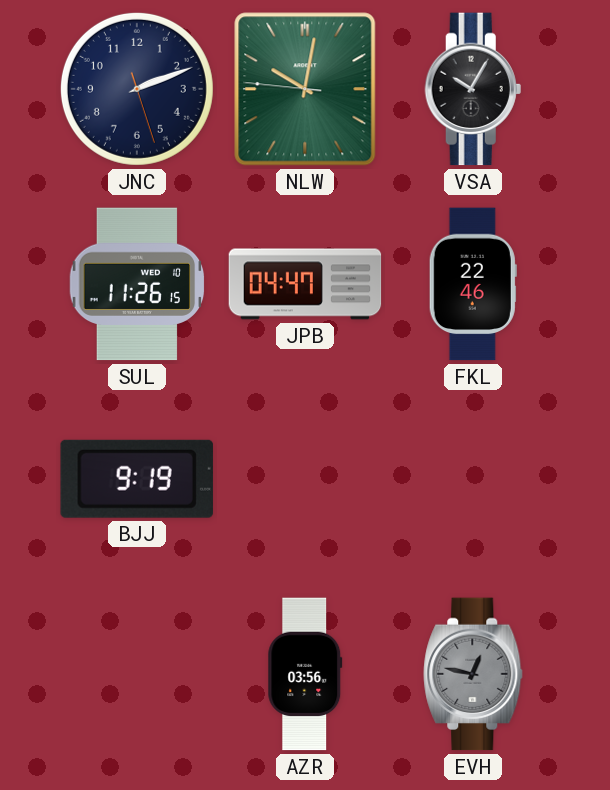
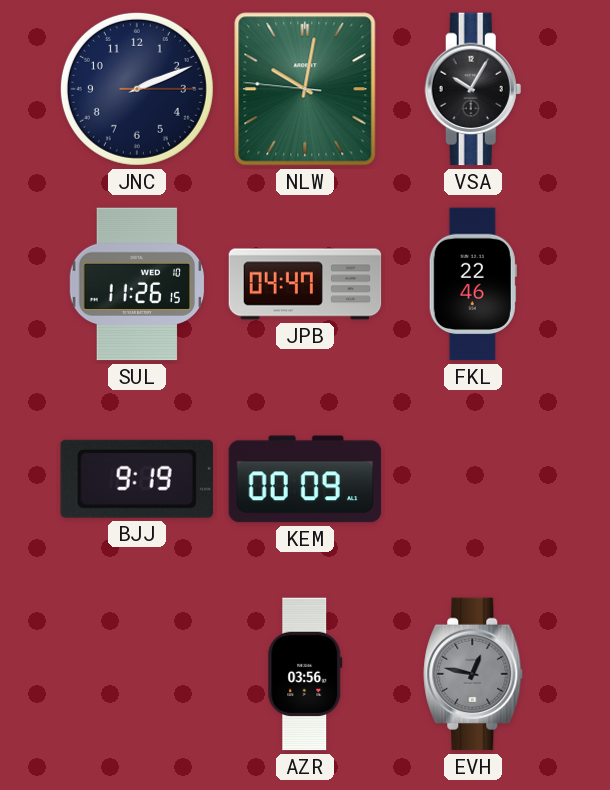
JNC: 2:11:27 -> 2:11:15
KEM: none -> 00:09
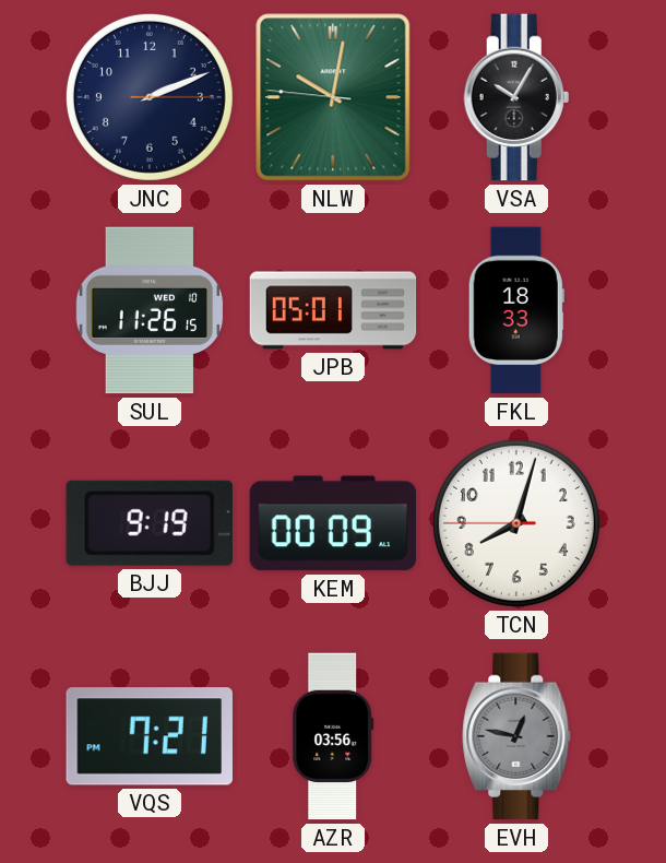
JPB: 04:47 -> 05:01
FKL: 22:46 -> 18:33
TCN: none -> 8:02
VQS: none -> 7:21
